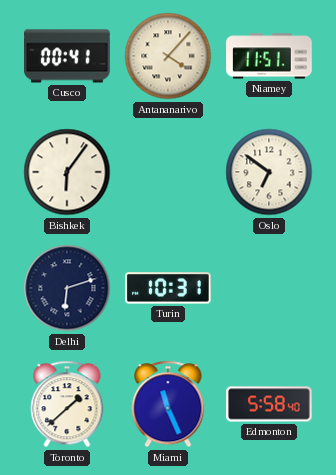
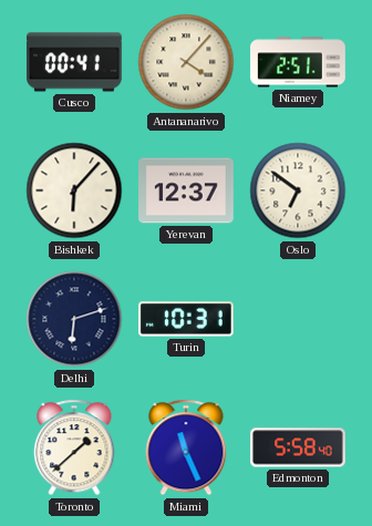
Niamey: 11:51 -> 2:51
Bishkek: 6:06 -> 6:07
Yerevan: none -> 12:37
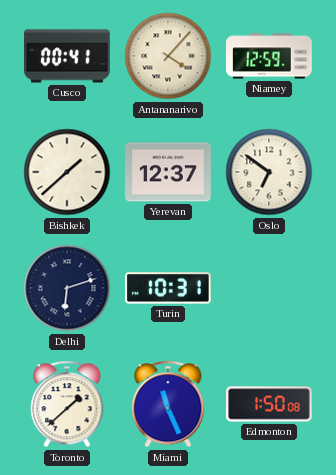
Niamey: 2:51 -> 12:59
Bishkek: 6:07 -> 1:38
Edmonton: 5:58 -> 1:50
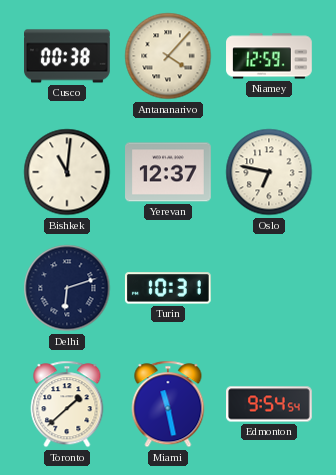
Cusco: 00:41 -> 00:38
Bishkek: 1:38 -> 11:01
Oslo: 6:51 -> 6:47
Miami: 11:26 -> 11:28
Edmonton: 1:50 -> 9:54
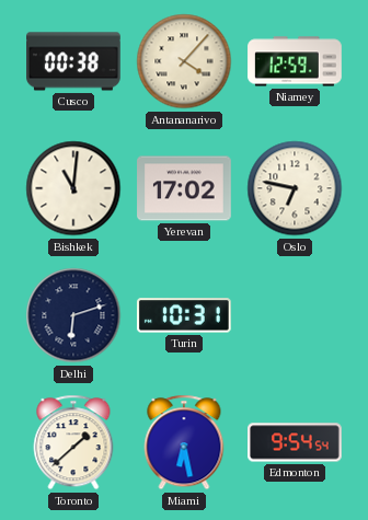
Yerevan: 12:37 -> 17:02
Miami: 11:28 -> 6:28
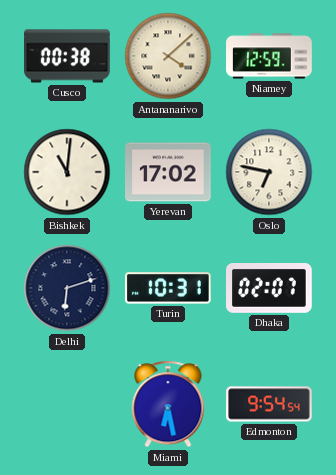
Antananarivo: 4:07 -> 4:08
Dhaka: none -> 02:07
Toronto: 1:38 -> none
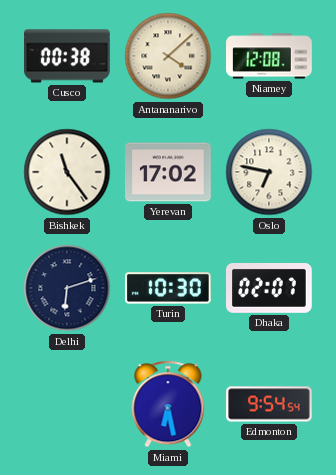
Niamey: 12:59 -> 12:08
Bishkek: 11:01 -> 11:24
Turin: 10:31 -> 10:30
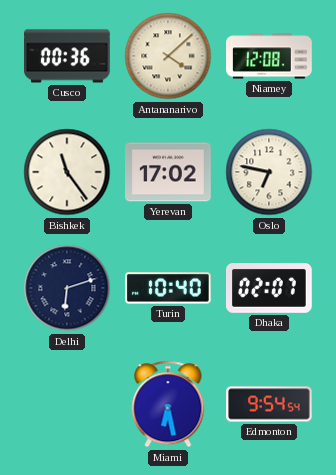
Cusco: 00:38 -> 00:36
Turin: 10:30 -> 10:40
